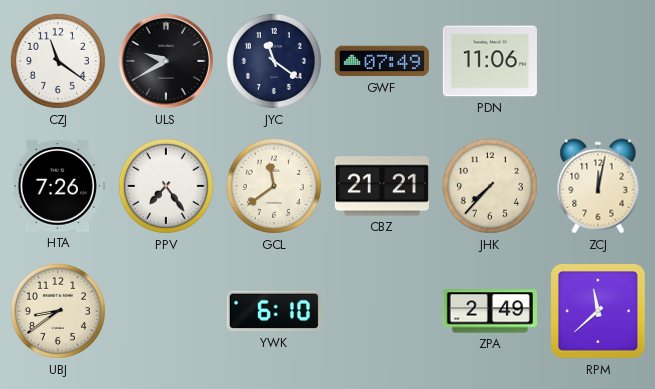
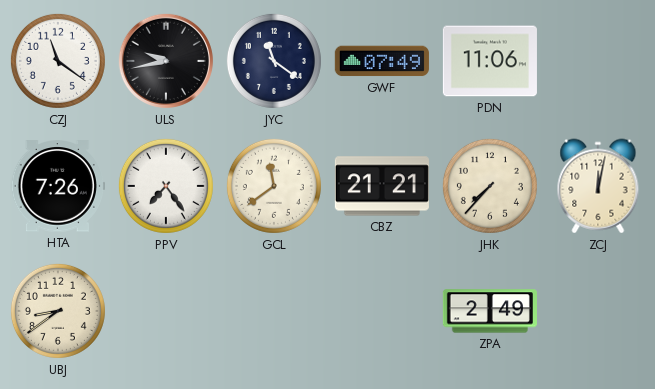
ULS: 9:40 -> 9:43
YWK: 6:10 -> none
RPM: 11:38 -> none
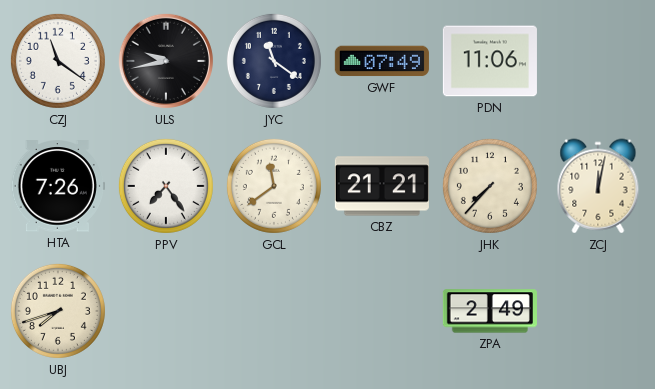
UBJ: 8:39 -> 7:42
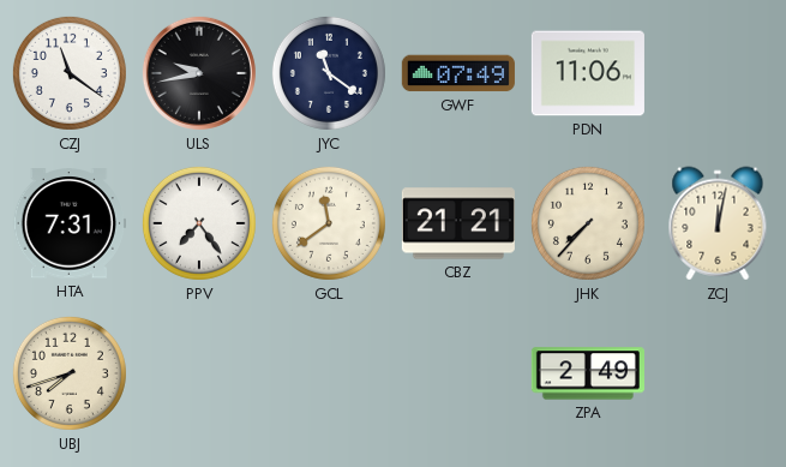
HTA: 7:26 -> 7:31
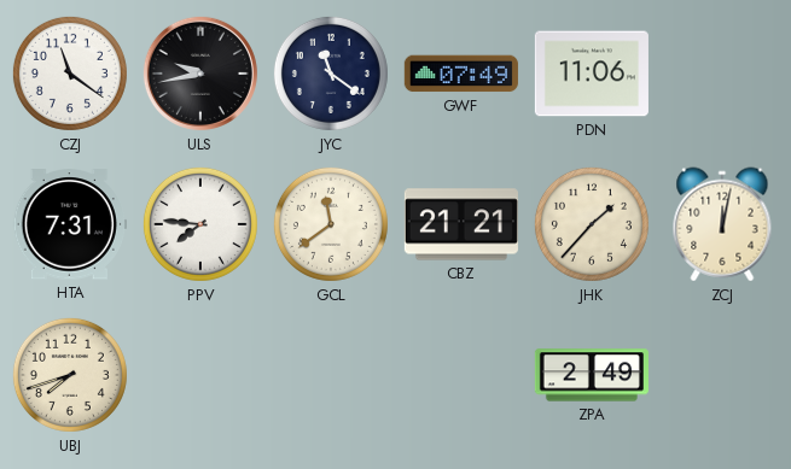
PPV: 7:24 -> 7:46
JHK: 7:37 -> 1:37
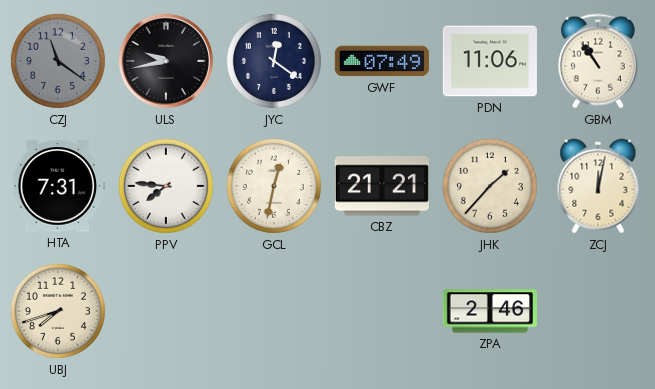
CZJ dial: white -> grey
JYC: 11:21 -> 12:21
GBM: none -> 10:54
GCL: 11:39 -> 12:32
ZPA: 2:49 -> 2:46
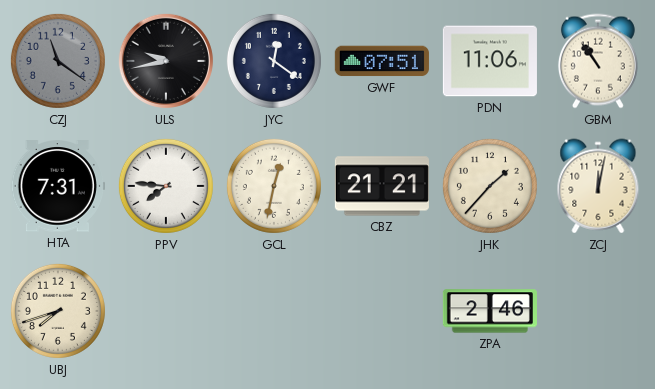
GWF: 07:49 -> 07:51
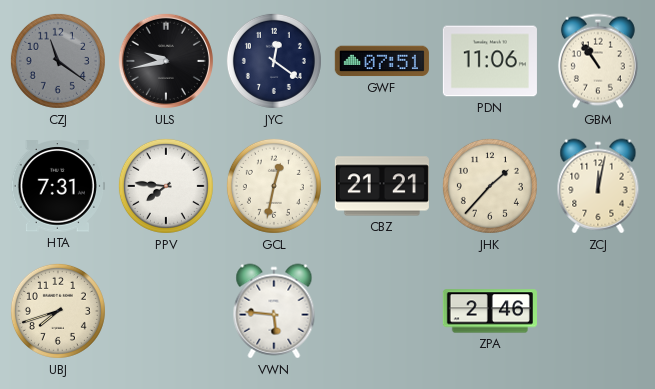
VWN: none -> 5:46
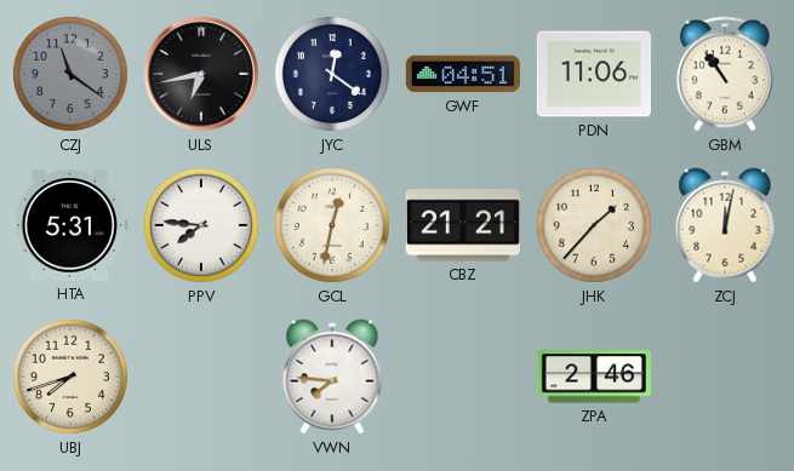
ULS: 9:43 -> 6:43
GWF: 07:51 -> 04:51
HTA: 7:31 -> 5:31
VWN: 5:46 -> 7:46
